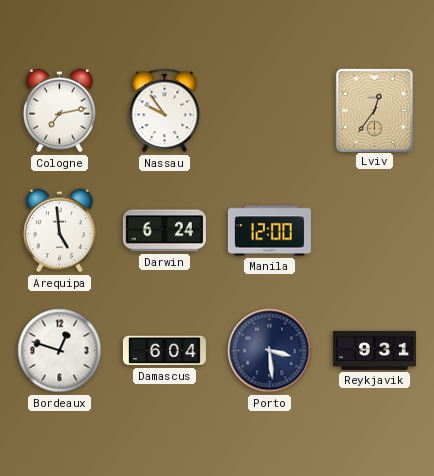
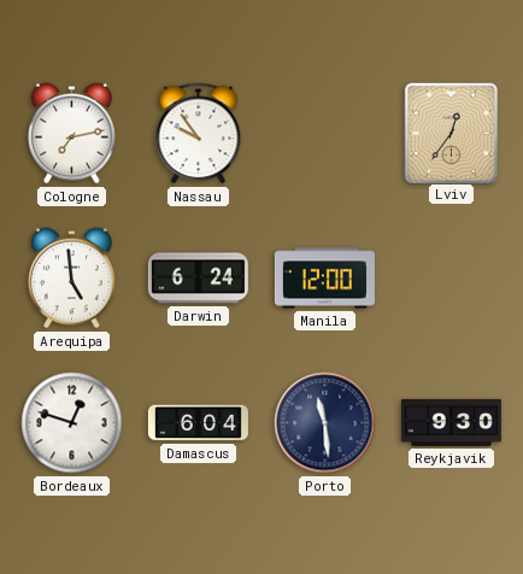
Porto: 3:29 -> 11:29
Reykjavik: 9:31 -> 9:30
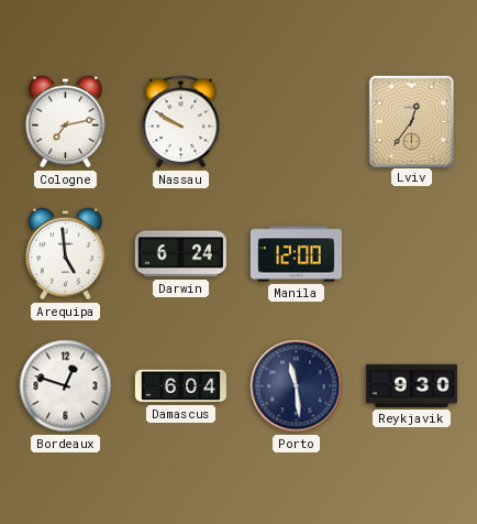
Nassau: 9:54 -> 9:50
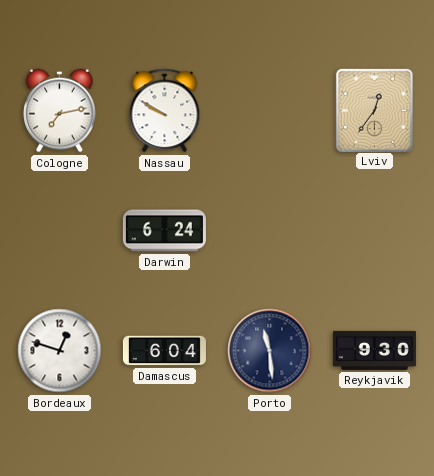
Arequipa: 4:59 -> none
Manila: 12:00 -> none
